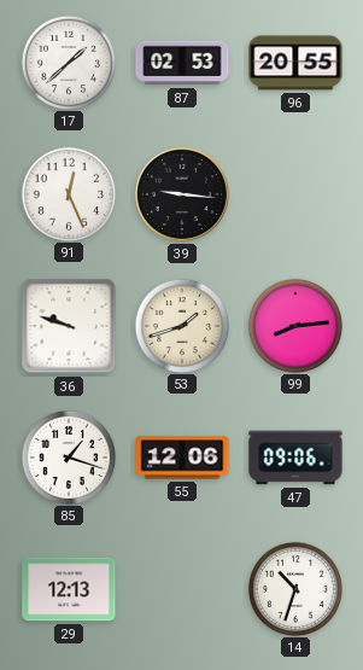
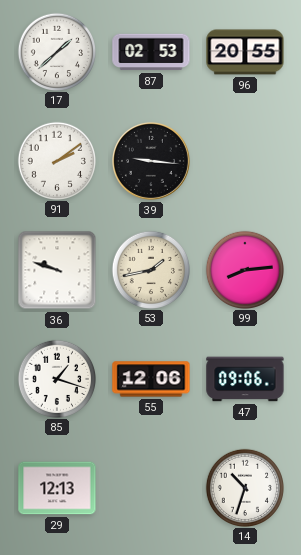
91: 12:26 -> 2:09
53: 1:42 -> 1:43
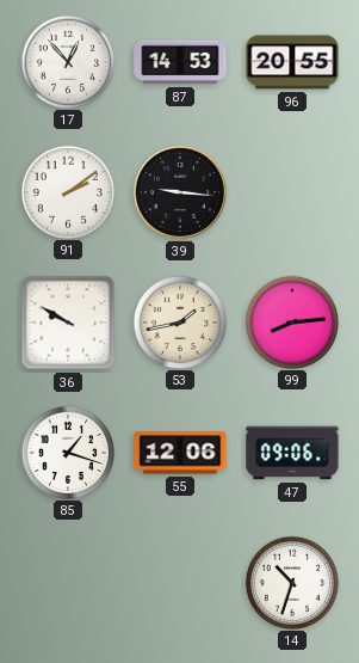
17: 1:38 -> 12:53
87: 02:53 -> 14:53
36: 9:48 -> 9:50
29: 12:13 -> none
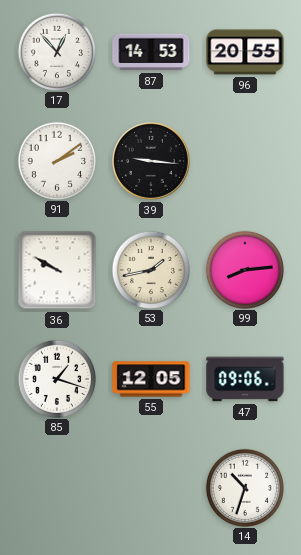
55: 12:06 -> 12:05
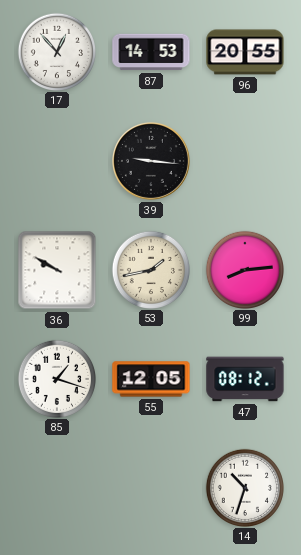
91: 2:09 -> none
47: 09:06 -> 08:12
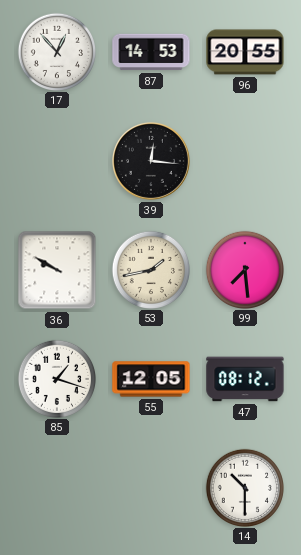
39: 9:16 -> 12:16
99: 8:14 -> 7:29
14: 10:33 -> 10:30
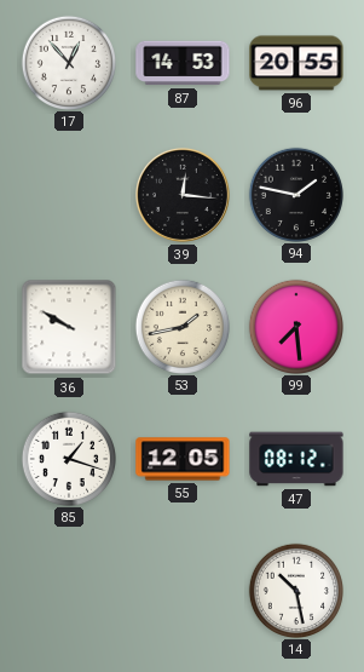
94: none -> 1:47
14: 10:30 -> 10:28
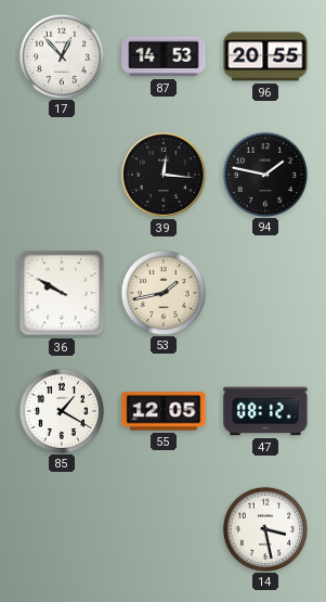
99: 7:29 -> none
85: 1:18 -> 1:20
14: 10:28 -> 3:28
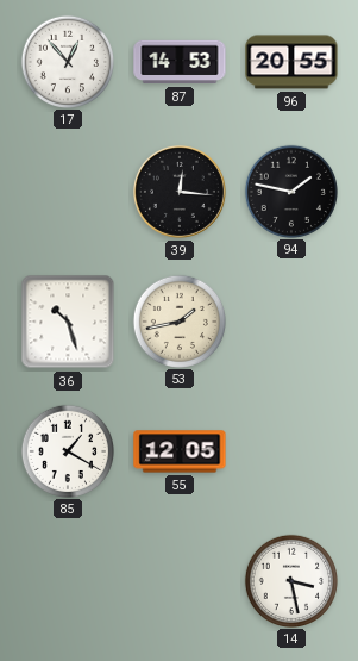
36: 9:50 -> 10:27
47: 08:12 -> none
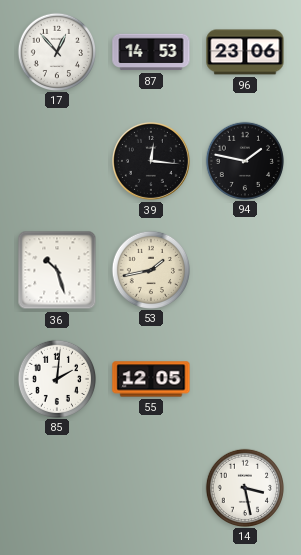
96: 20:55 -> 23:06
85: 1:20 -> 2:01
